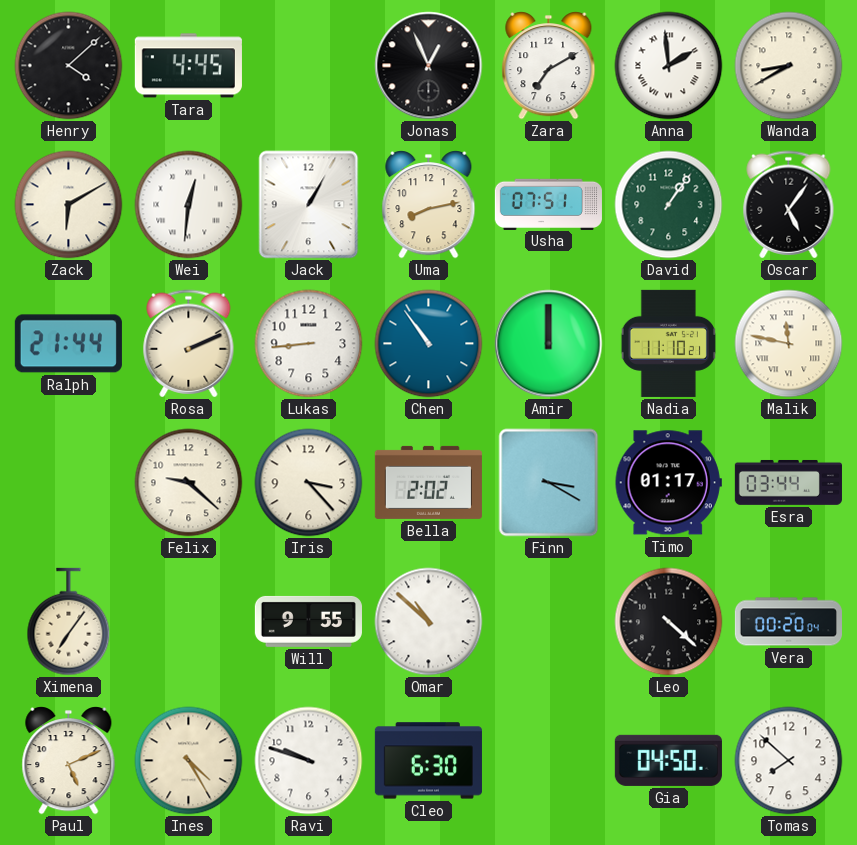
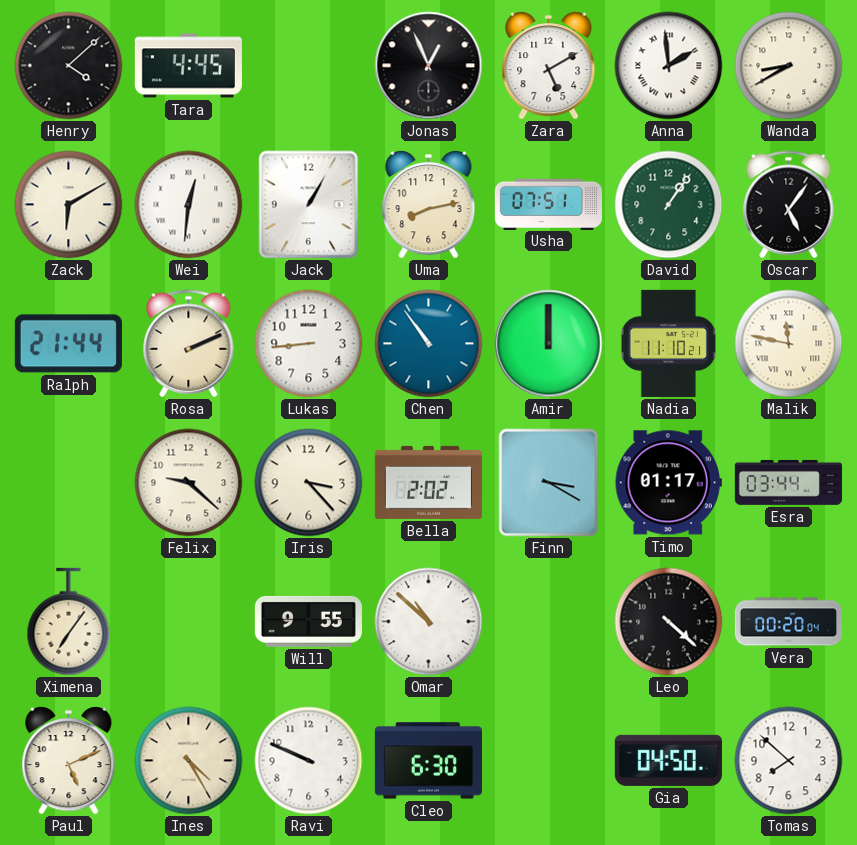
Zara: 7:10 -> 5:10
Ravi: 9:48 -> 9:49
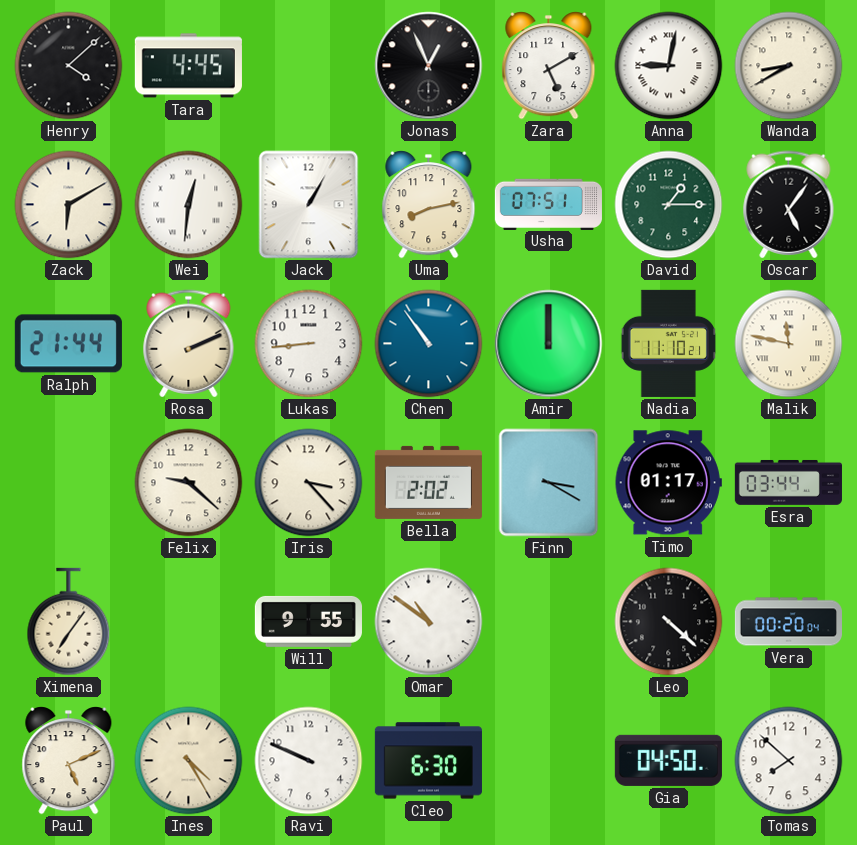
Anna: 1:59 -> 9:02
David: 1:06 -> 1:15
Omar: 10:52 -> 10:51
